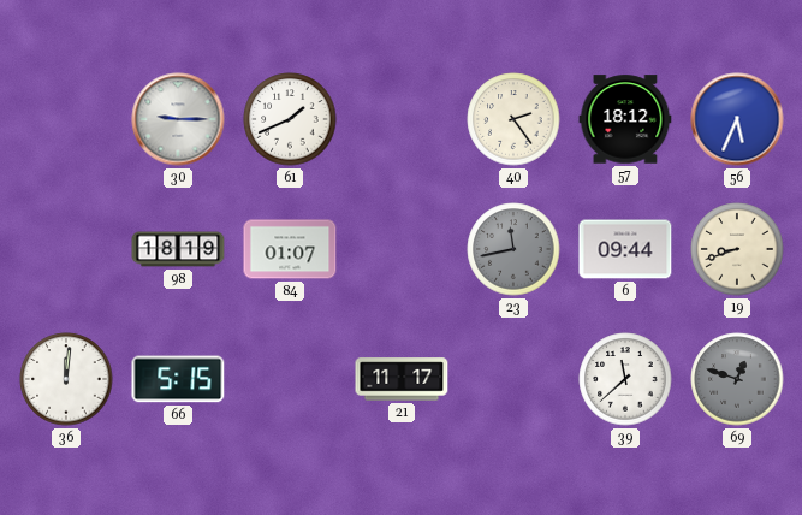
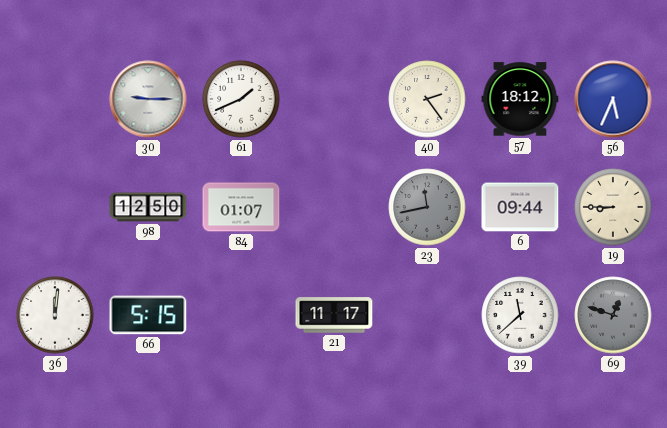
98: 18:19 -> 12:50
19: 8:42 -> 8:45
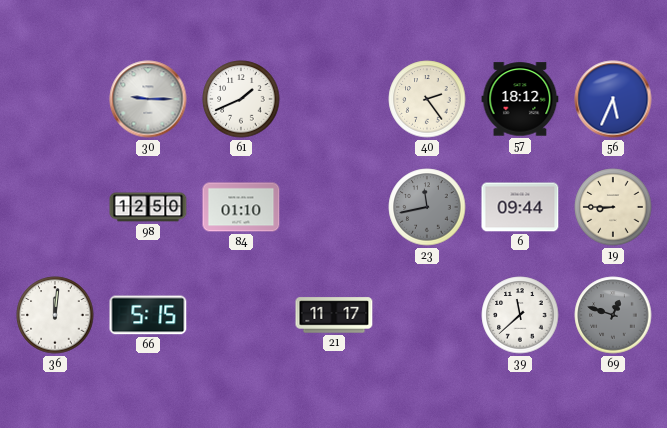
84: 01:07 -> 01:10
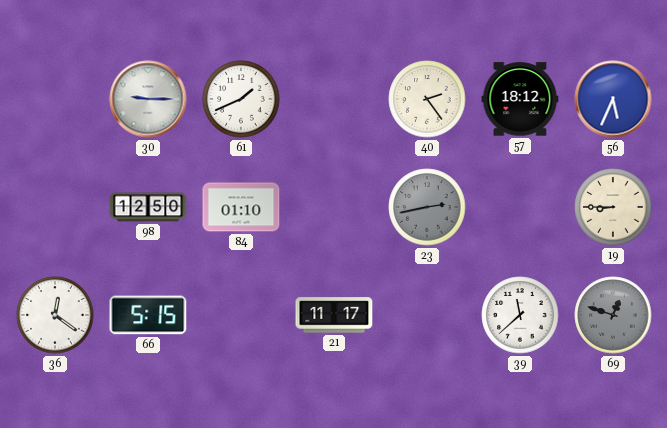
23: 11:43 -> 2:43
6: 09:44 -> none
36: 12:01 -> 12:21
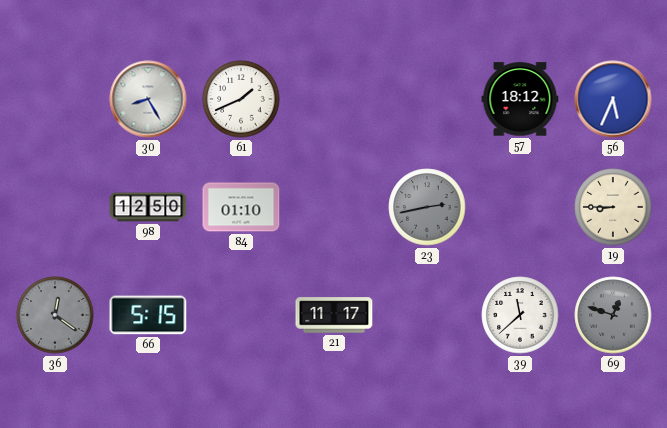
30: 9:15 -> 8:25
40: 2:24 -> none
36 dial: white -> grey
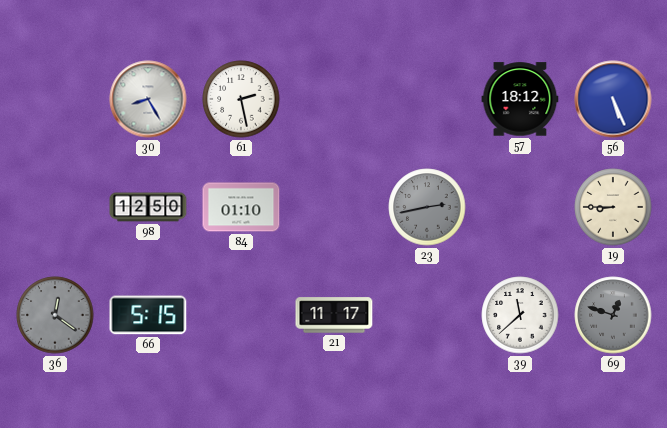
61: 1:41 -> 2:28
56: 5:34 -> 5:26
